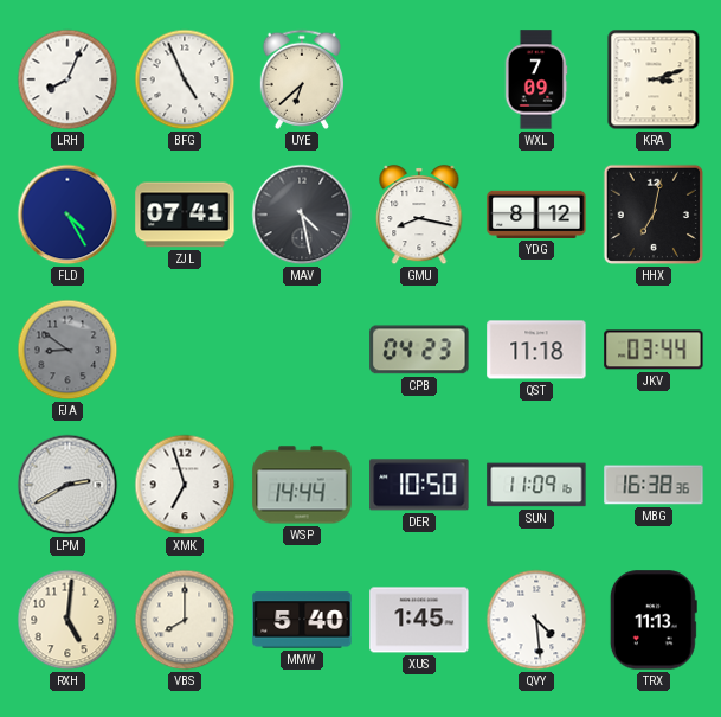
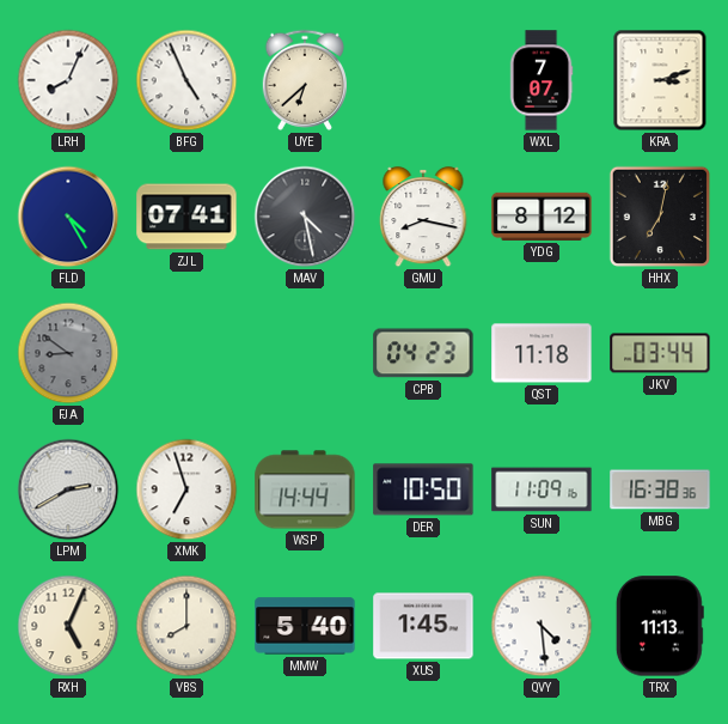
WXL: 7:09 -> 7:07
RXH: 5:01 -> 5:04
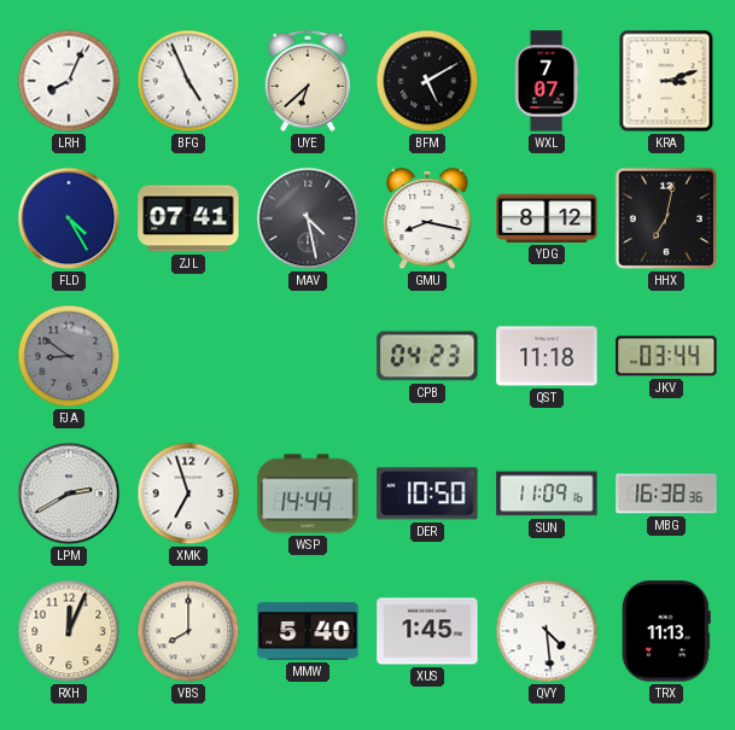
BFM: none -> 5:10
RXH: 5:04 -> 12:04
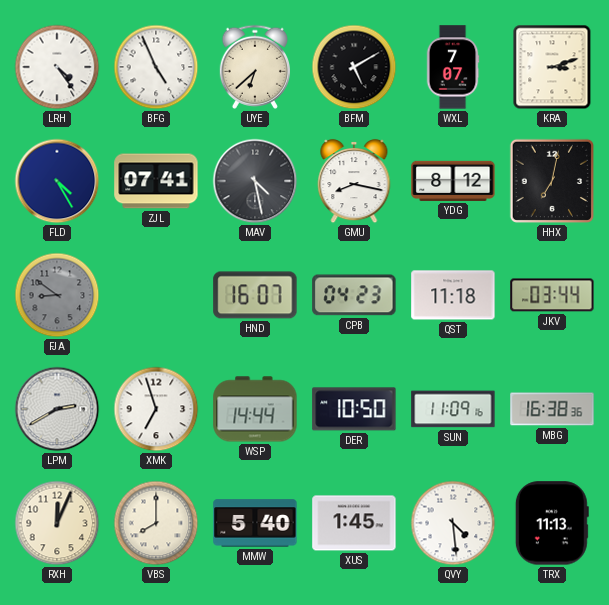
LRH: 8:04 -> 4:24
HND: none -> 16:07
